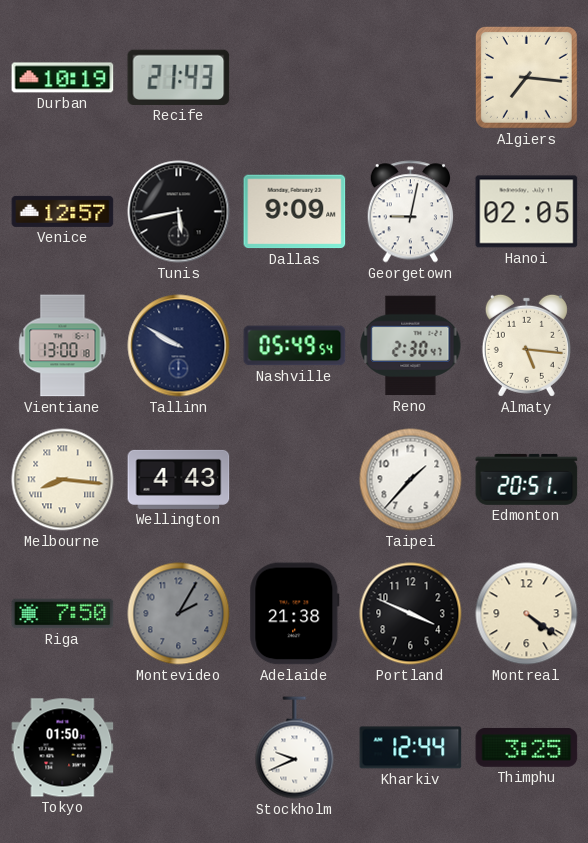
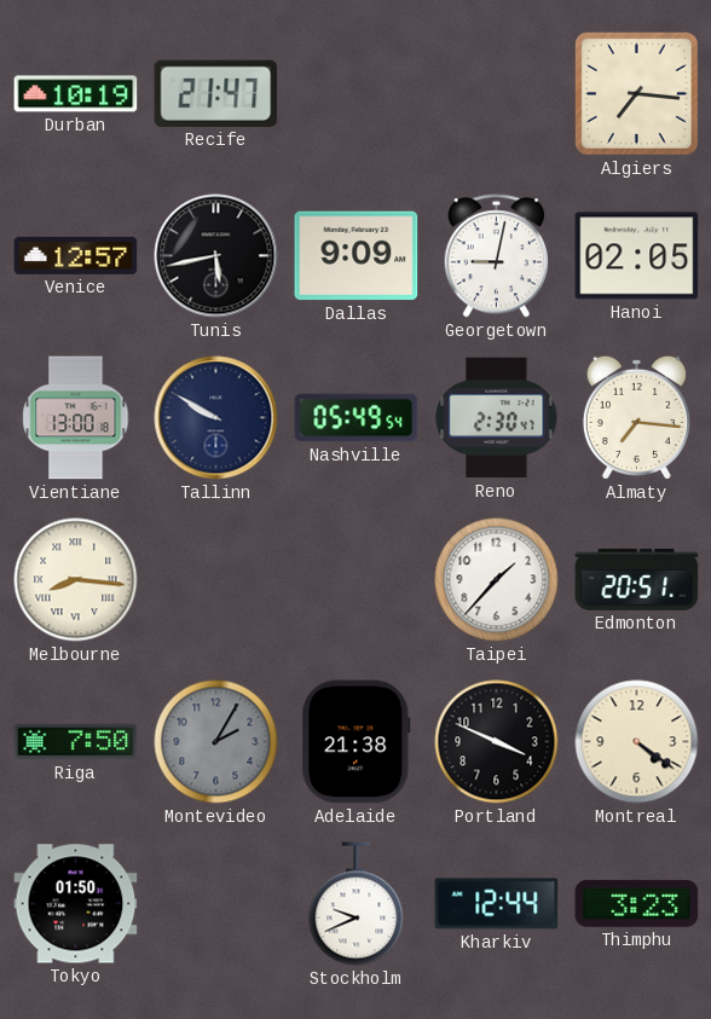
Recife: 21:43 -> 21:47
Almaty: 5:16 -> 7:16
Wellington: 4:43 -> none
Thimphu: 3:25 -> 3:23
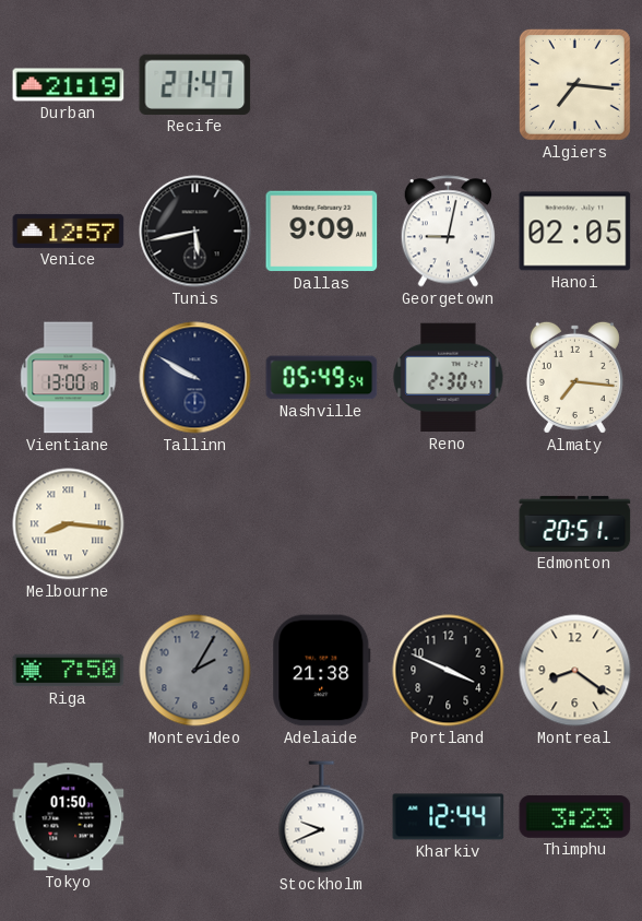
Durban: 10:19 -> 21:19
Taipei: 1:37 -> none
Montreal: 4:21 -> 8:21
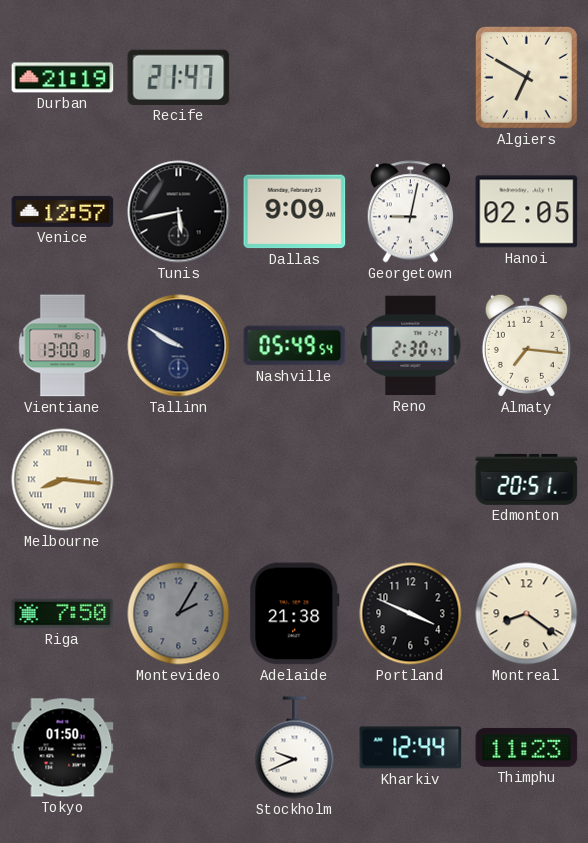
Algiers: 7:16 -> 6:50
Thimphu: 3:23 -> 11:23
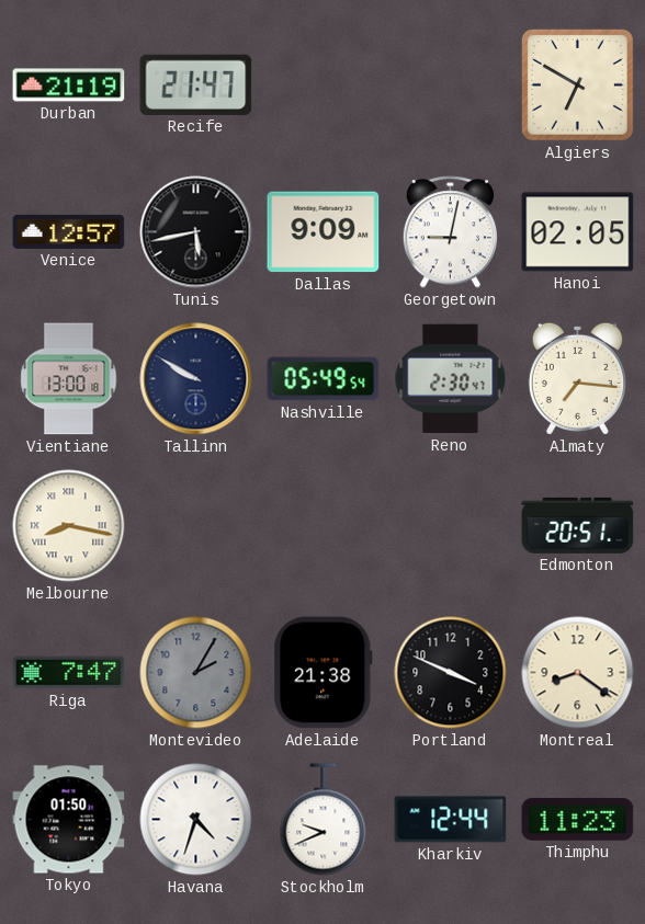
Melbourne: 8:16 -> 8:17
Riga: 7:50 -> 7:47
Havana: none -> 4:33
